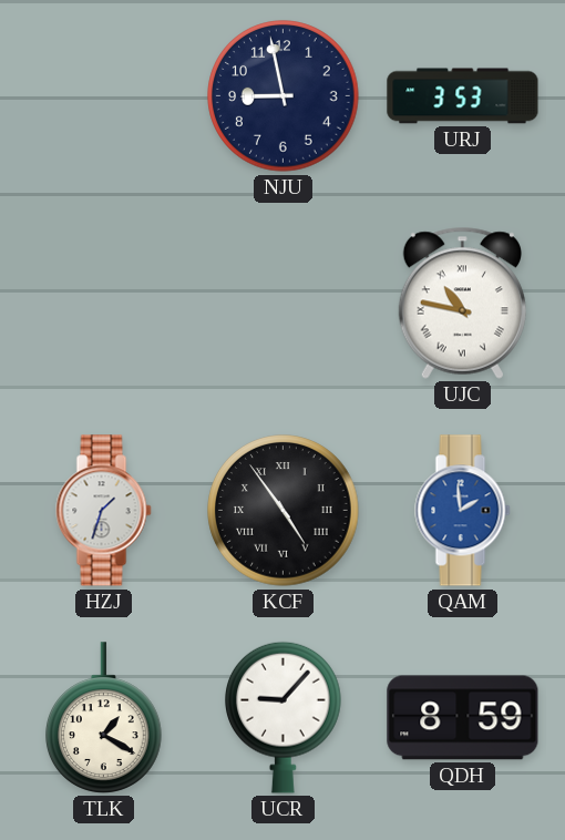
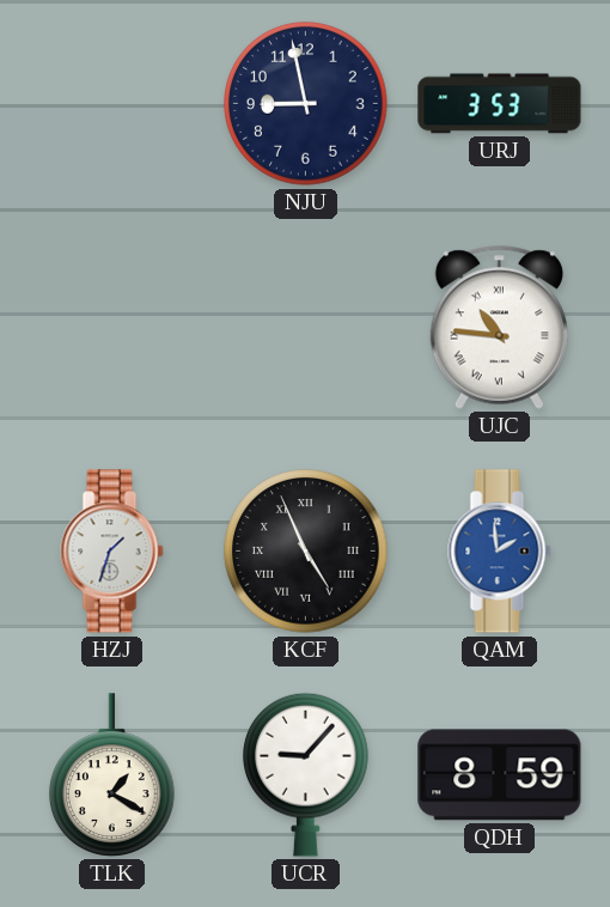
UJC: 10:47 -> 10:46
KCF: 4:54 -> 4:56
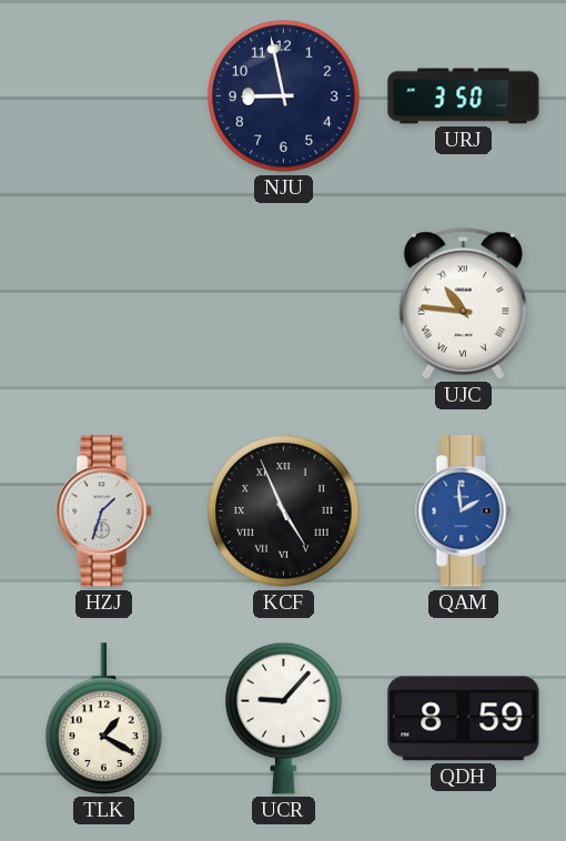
URJ: 3:53 -> 3:50
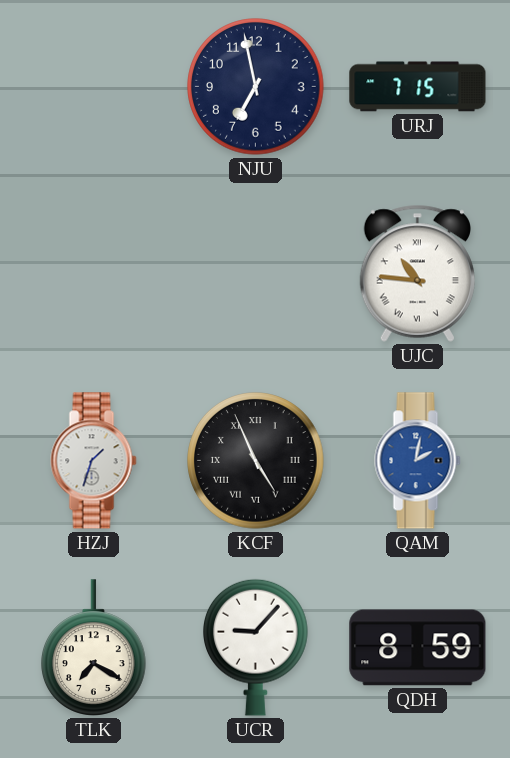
NJU: 8:58 -> 6:58
URJ: 3:50 -> 7:15
QAM: 1:59 -> 2:02
TLK: 1:20 -> 7:20
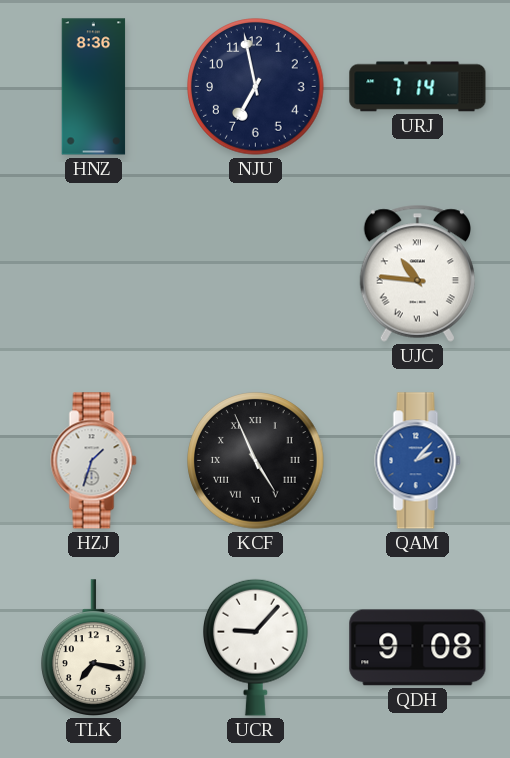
HNZ: none -> 8:36
URJ: 7:15 -> 7:14
QAM: 2:02 -> 2:07
TLK: 7:20 -> 7:17
QDH: 8:59 -> 9:08
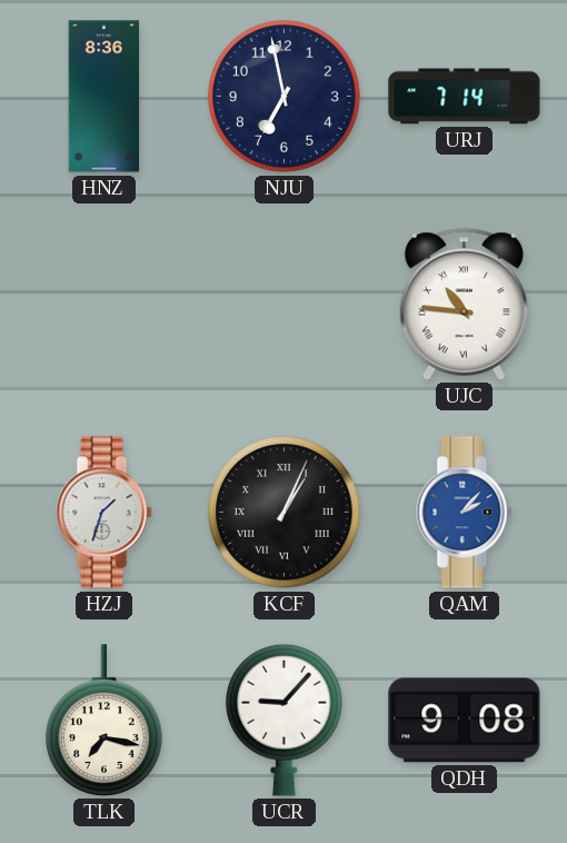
KCF: 4:56 -> 1:04
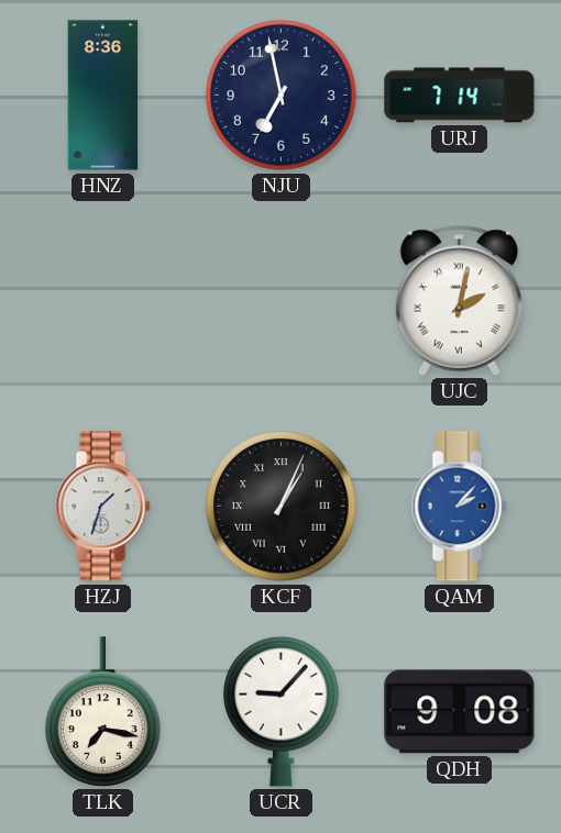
UJC: 10:46 -> 2:02
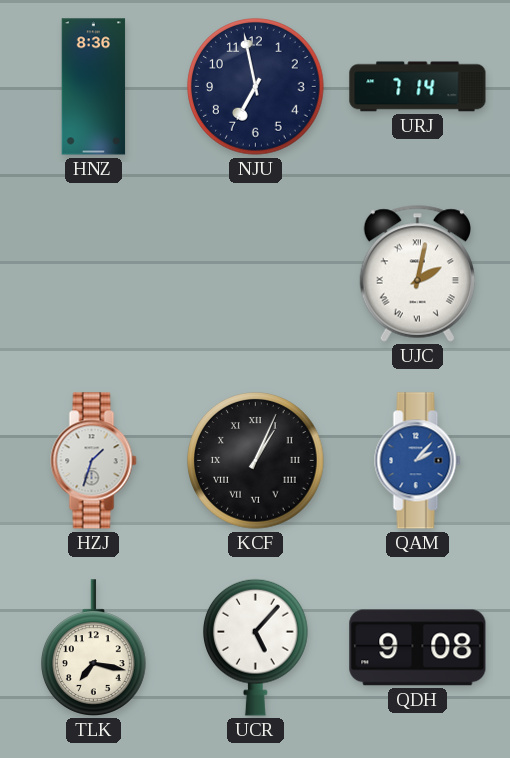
UCR: 9:07 -> 5:07
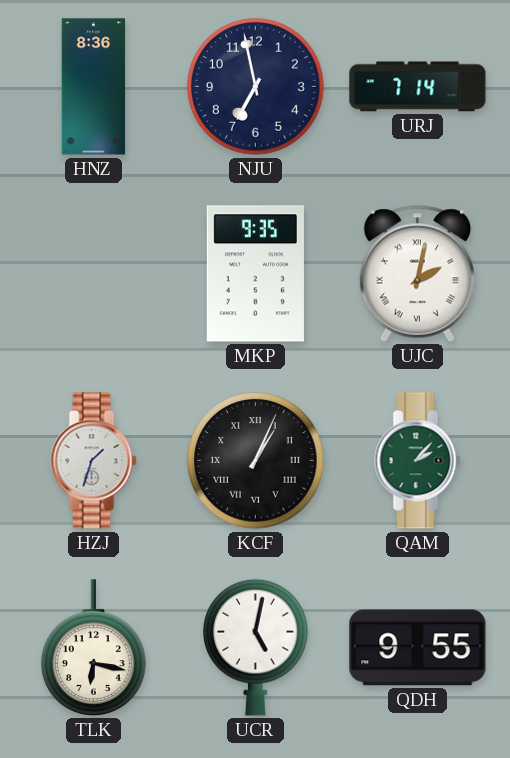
MKP: none -> 9:35
QAM dial: blue -> green
TLK: 7:17 -> 6:17
UCR: 5:07 -> 5:02
QDH: 9:08 -> 9:55
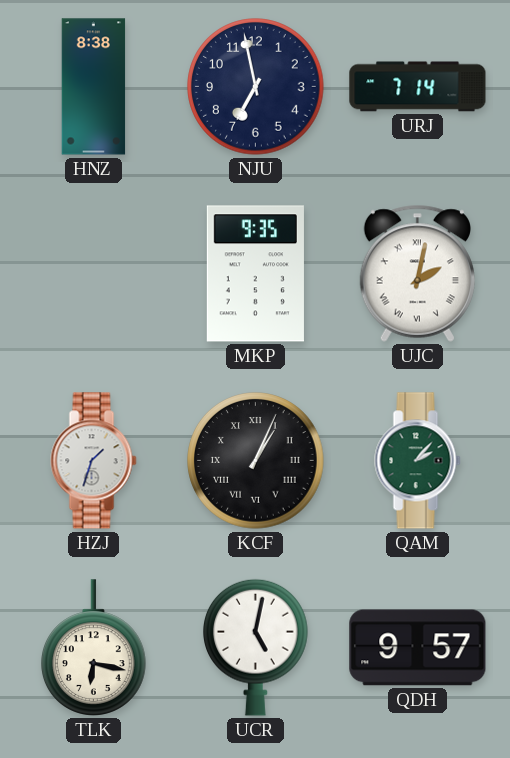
HNZ: 8:36 -> 8:38
QDH: 9:55 -> 9:57
